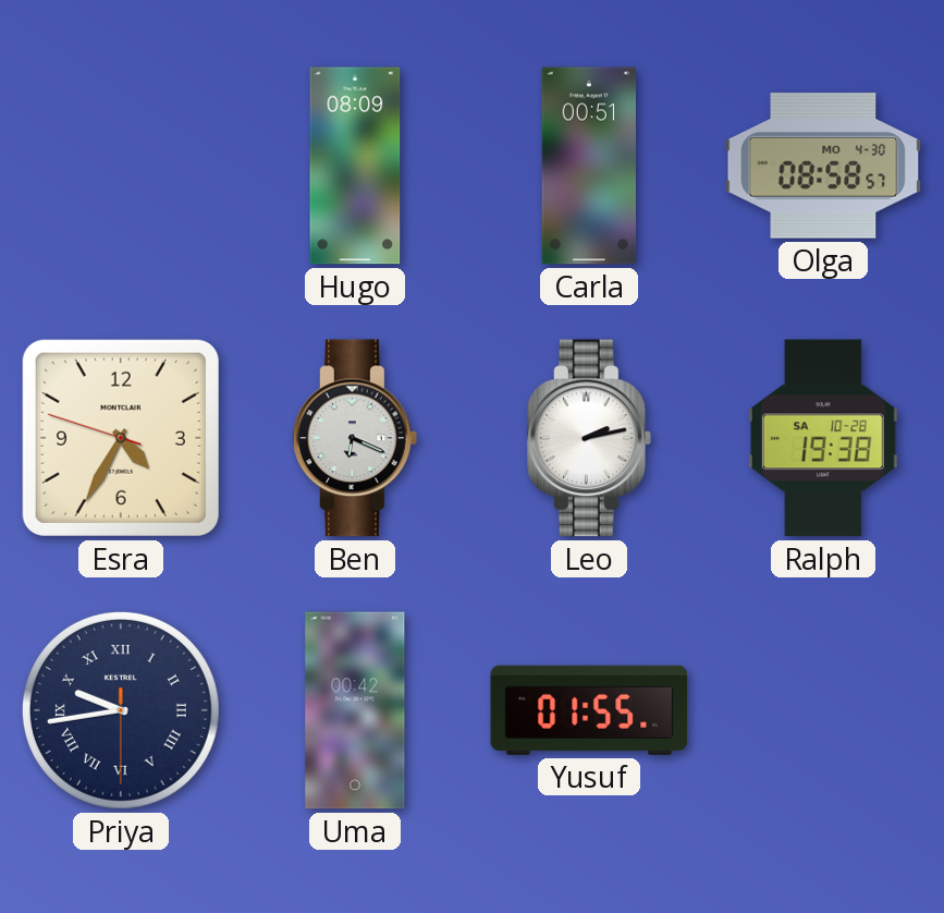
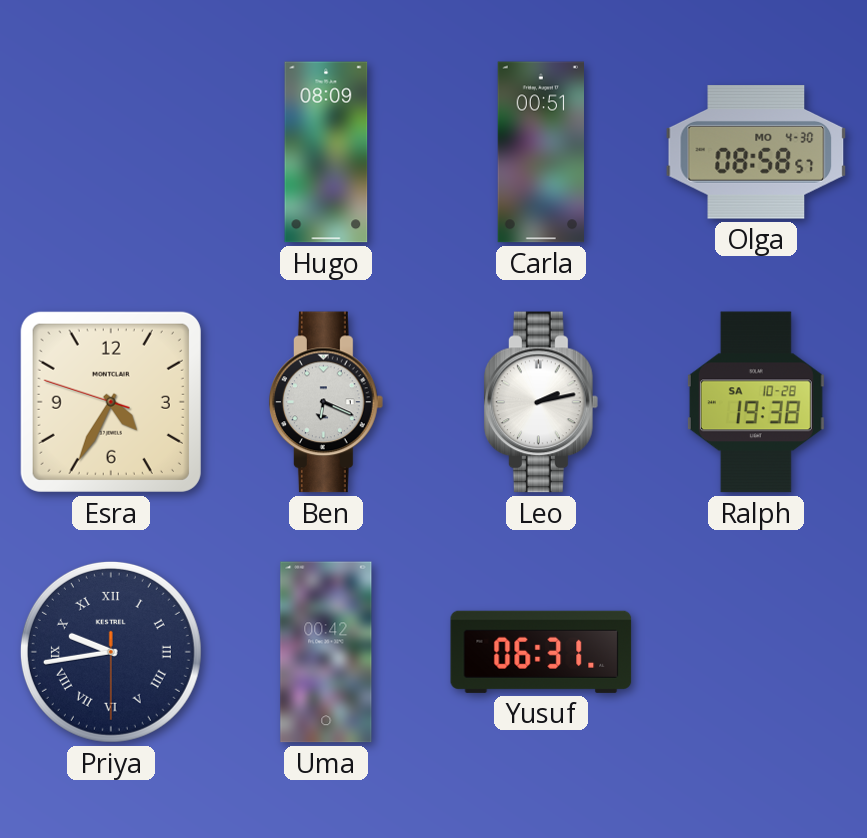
Yusuf: 01:55 -> 06:31
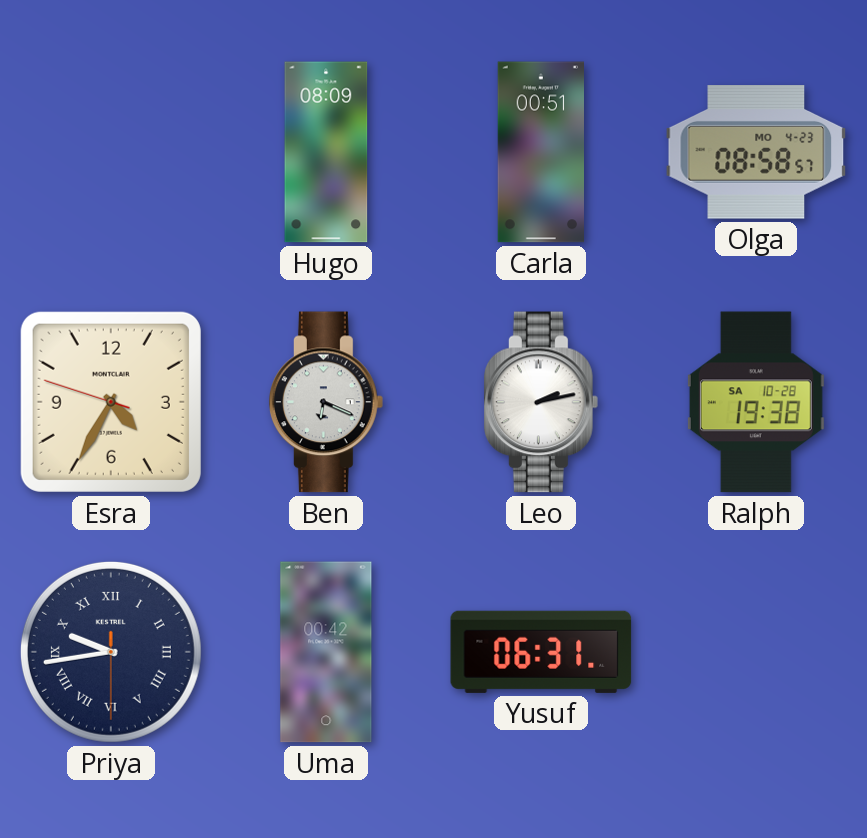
Olga date: MO 4-30 -> MO 4-23
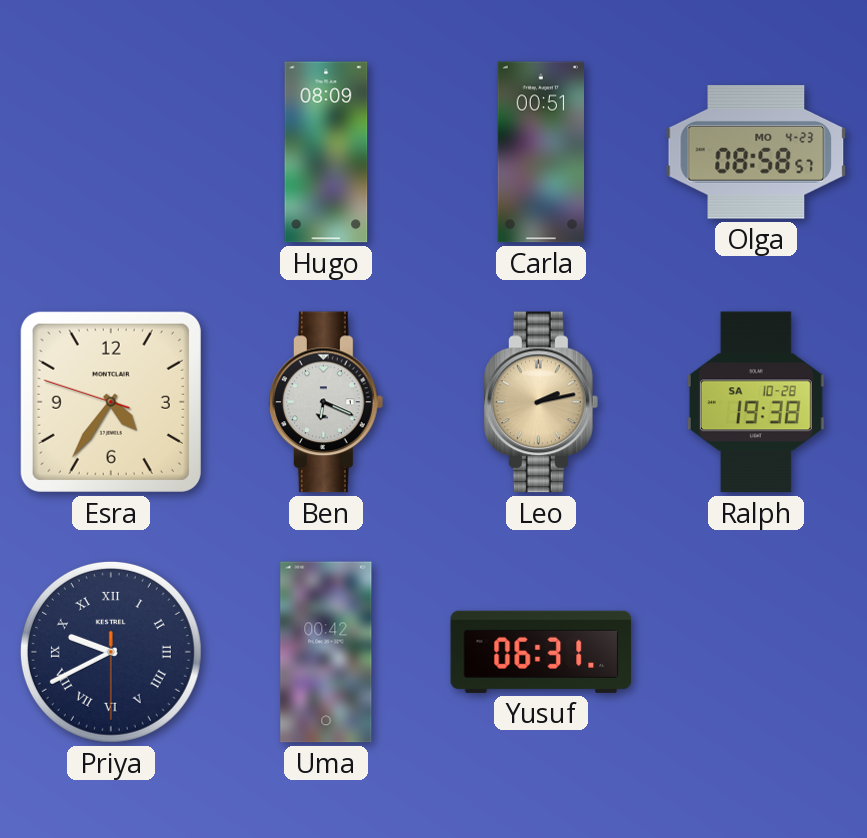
Esra: 4:34 -> 4:35
Leo dial: white -> champagne
Priya: 9:43 -> 9:40
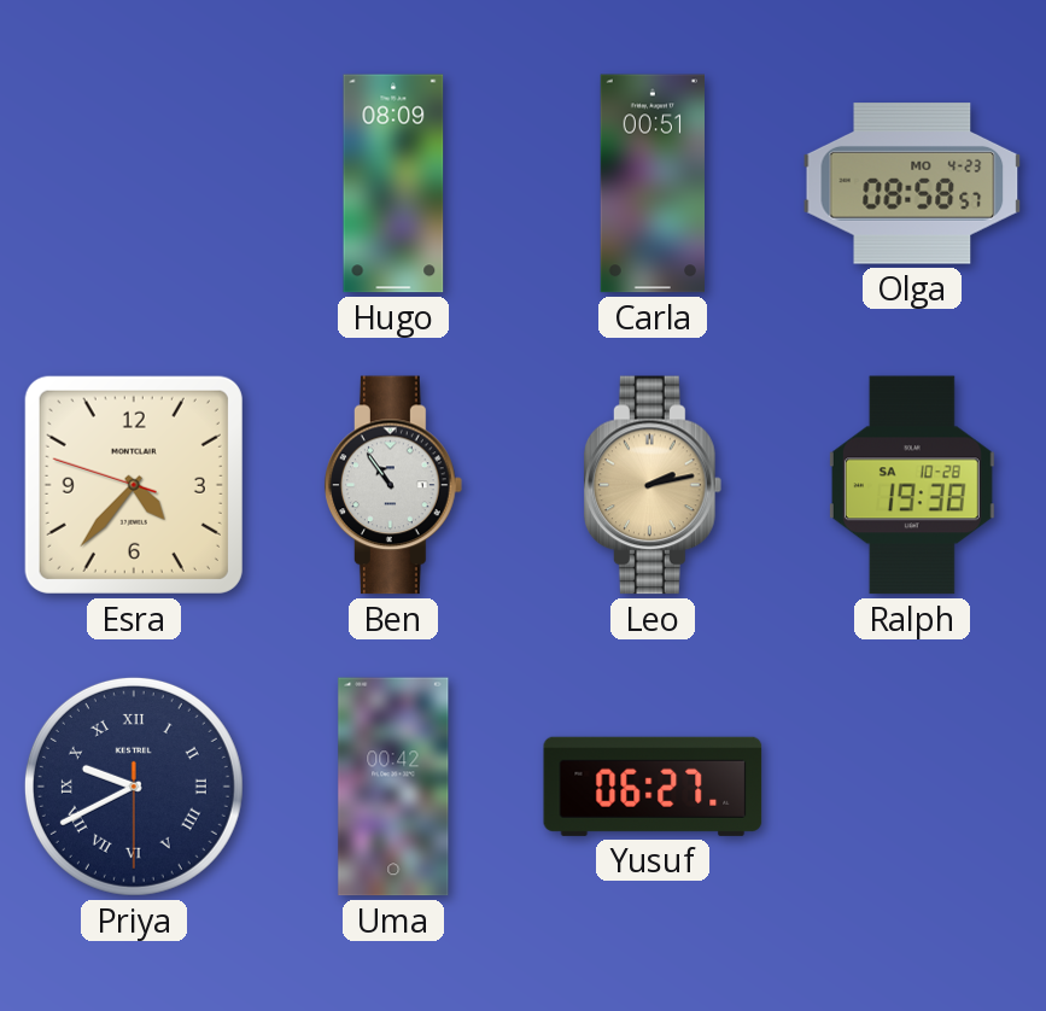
Esra: 4:35 -> 4:36
Ben: 6:19 -> 10:54
Yusuf: 06:31 -> 06:27
